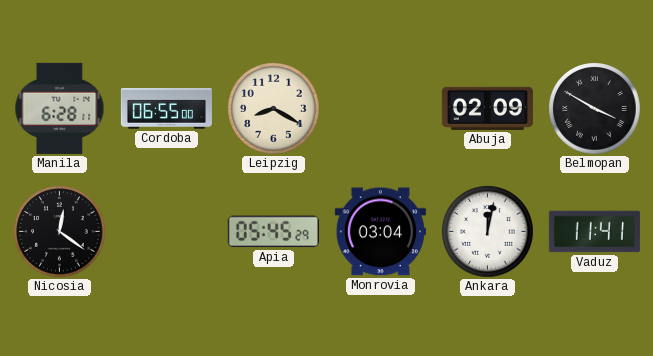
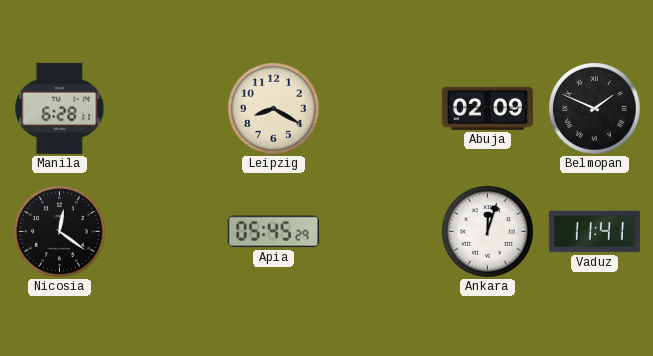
Cordoba: 06:55 -> none
Belmopan: 3:50 -> 1:49
Monrovia: 03:04 -> none
Ankara: 12:02 -> 12:03
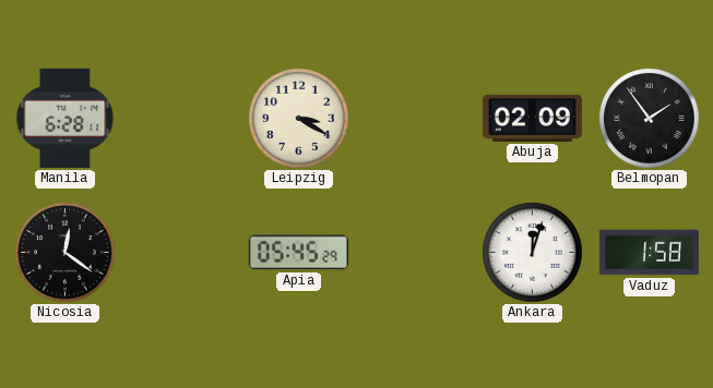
Leipzig: 8:20 -> 3:20
Belmopan: 1:49 -> 1:54
Vaduz: 11:41 -> 1:58
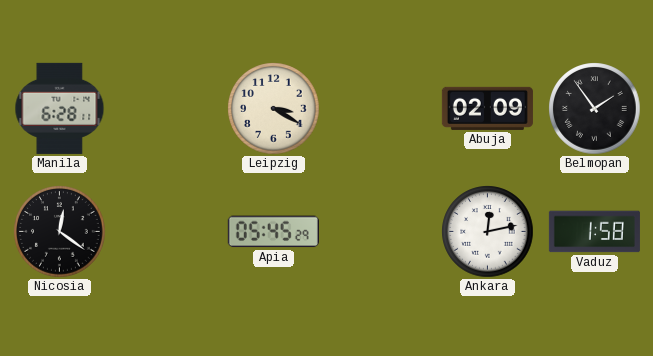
Ankara: 12:03 -> 12:13
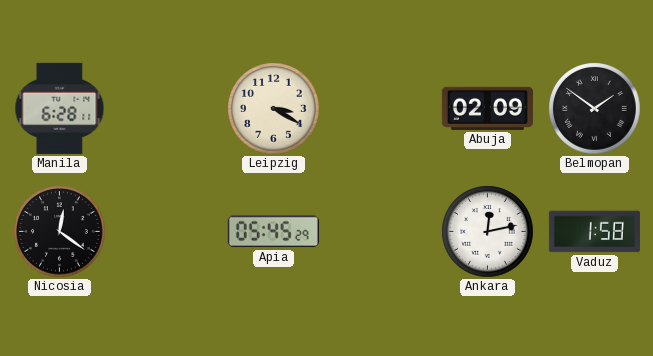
Belmopan: 1:54 -> 1:51
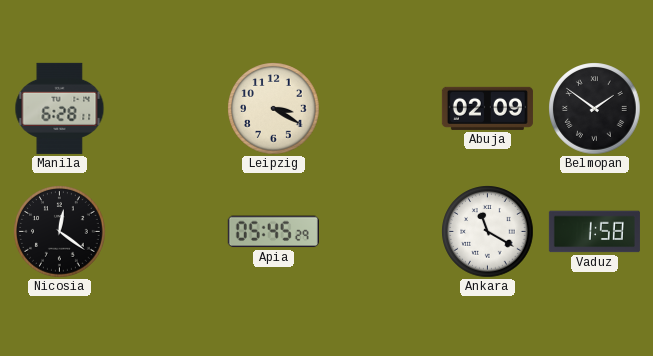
Ankara: 12:13 -> 11:20
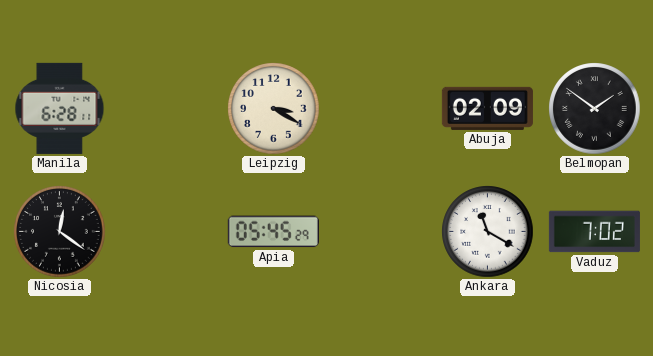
Vaduz: 1:58 -> 7:02
